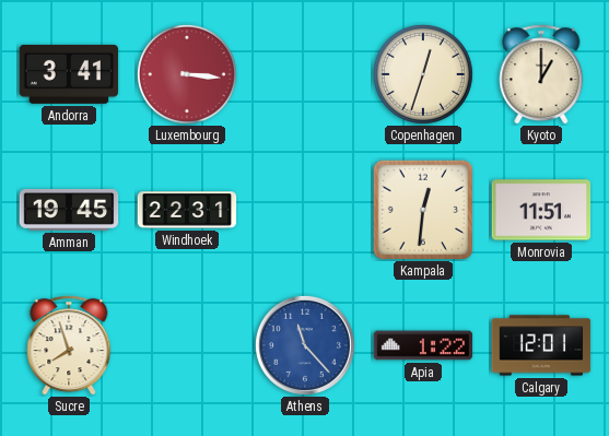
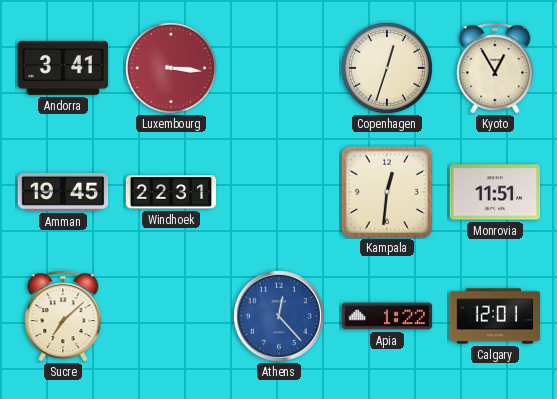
Kyoto: 1:00 -> 12:55
Sucre: 7:57 -> 7:08
Athens: 11:23 -> 12:23
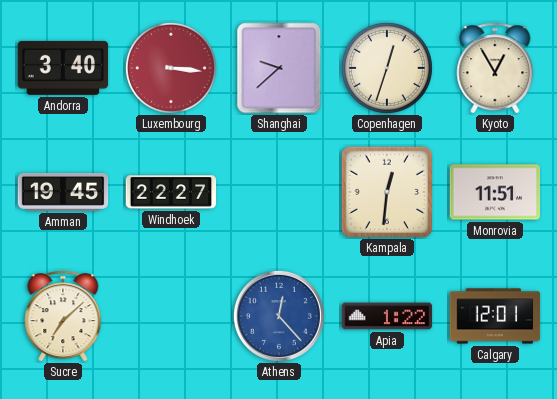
Andorra: 3:41 -> 3:40
Shanghai: none -> 9:38
Windhoek: 22:31 -> 22:27
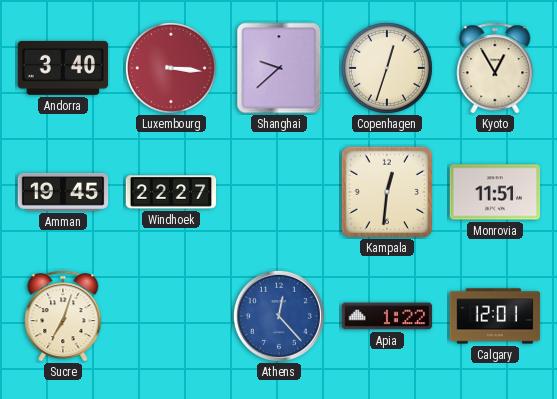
Sucre: 7:08 -> 7:03
